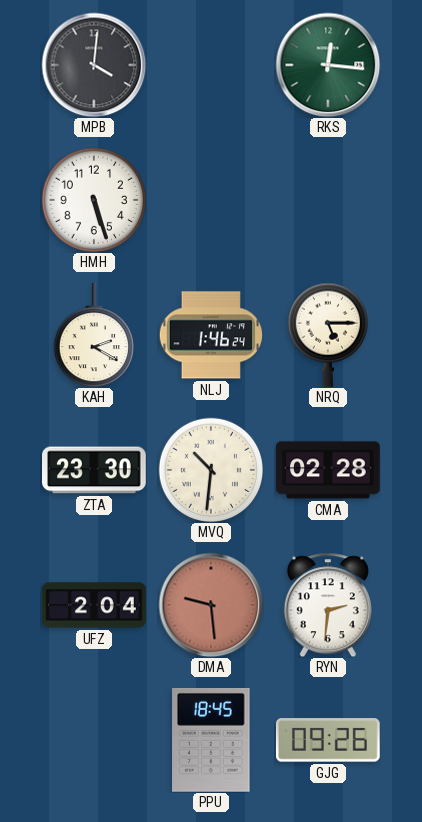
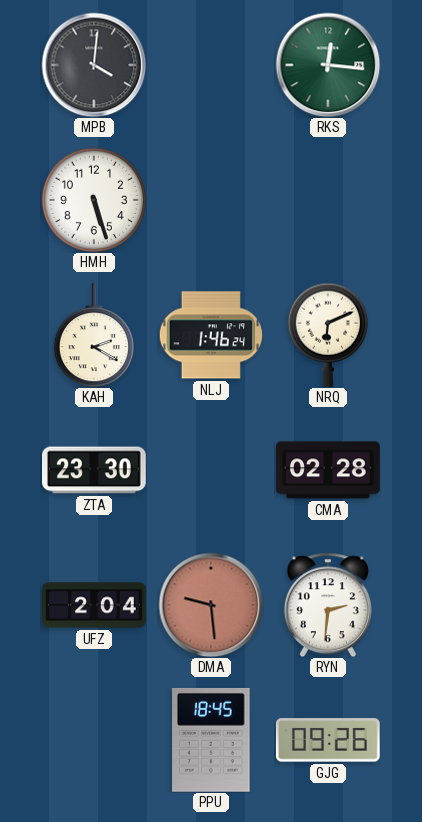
NRQ: 5:15 -> 6:11
MVQ: 10:31 -> none
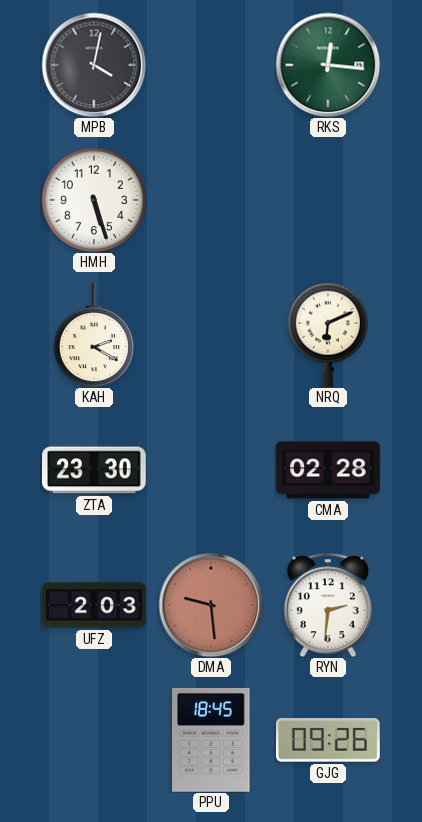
MPB: 4:01 -> 4:02
NLJ: 1:46 -> none
UFZ: 2:04 -> 2:03
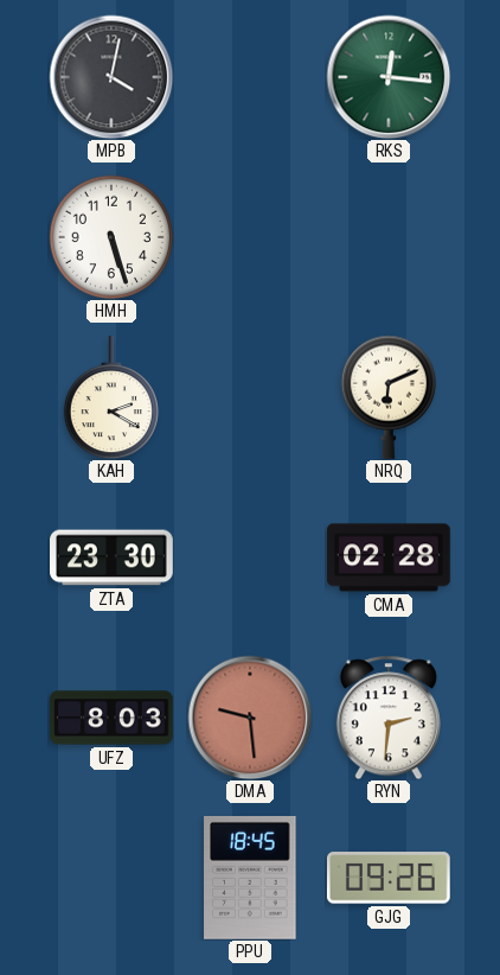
UFZ: 2:03 -> 8:03
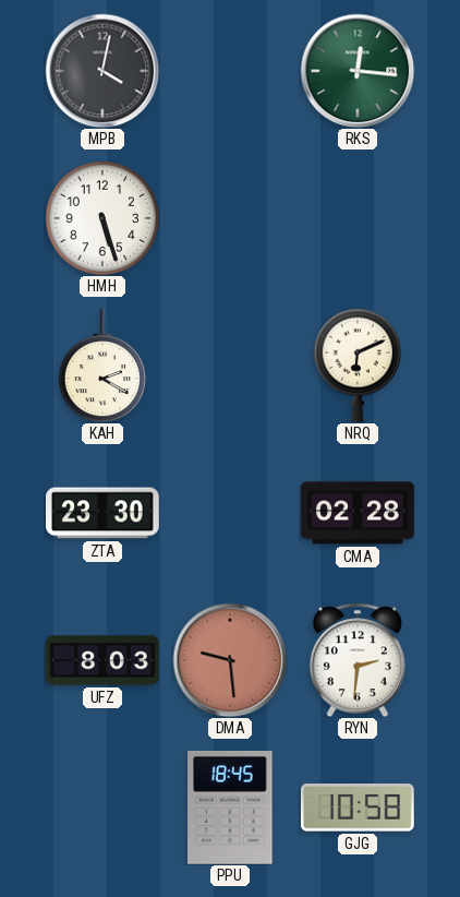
GJG: 09:26 -> 10:58
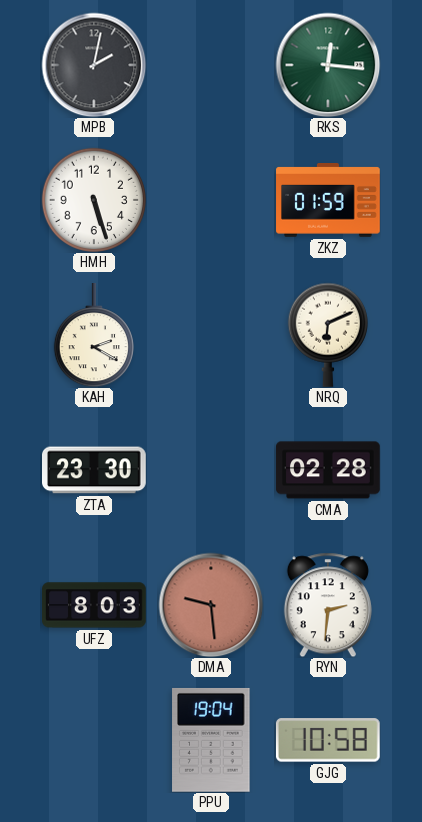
MPB: 4:02 -> 2:02
ZKZ: none -> 01:59
PPU: 18:45 -> 19:04
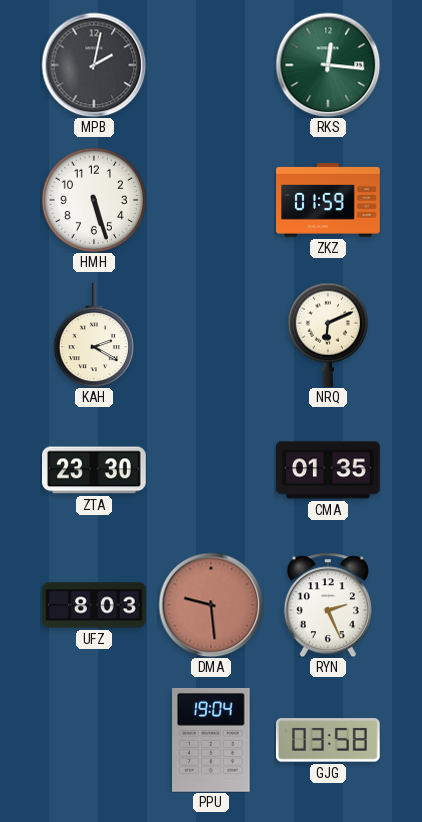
CMA: 02:28 -> 01:35
RYN: 2:31 -> 2:26
GJG: 10:58 -> 03:58
